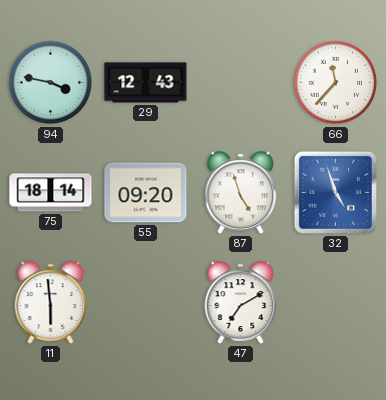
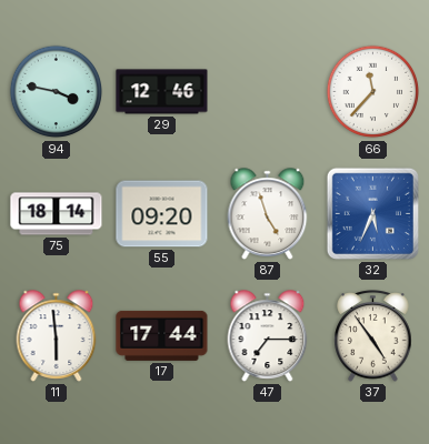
29: 12:43 -> 12:46
32: 4:57 -> 5:34
17: none -> 17:44
47: 7:10 -> 7:15
37: none -> 4:54
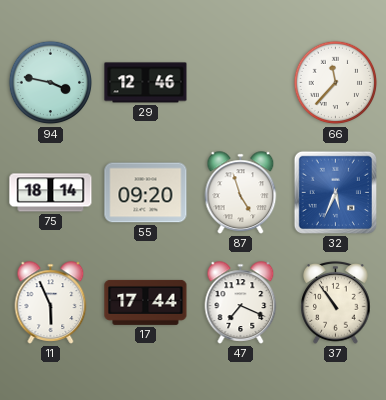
11: 5:59 -> 5:56
47: 7:15 -> 7:19
37: 4:54 -> 10:54
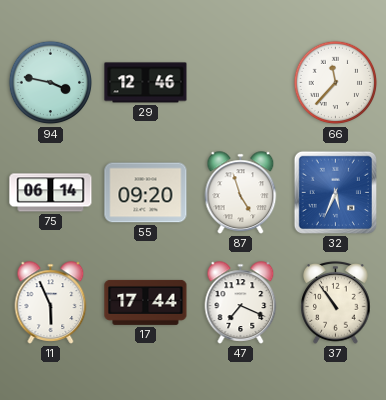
75: 18:14 -> 06:14
